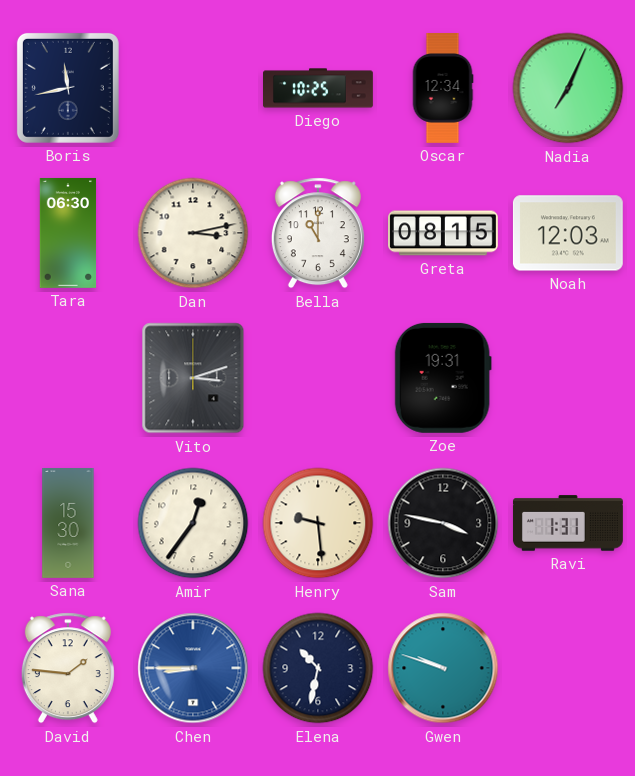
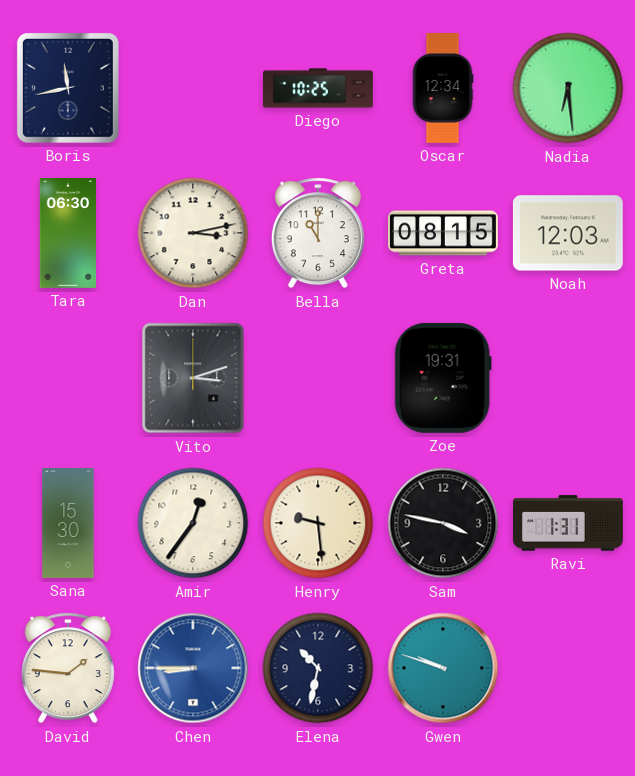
Nadia: 7:04 -> 6:29
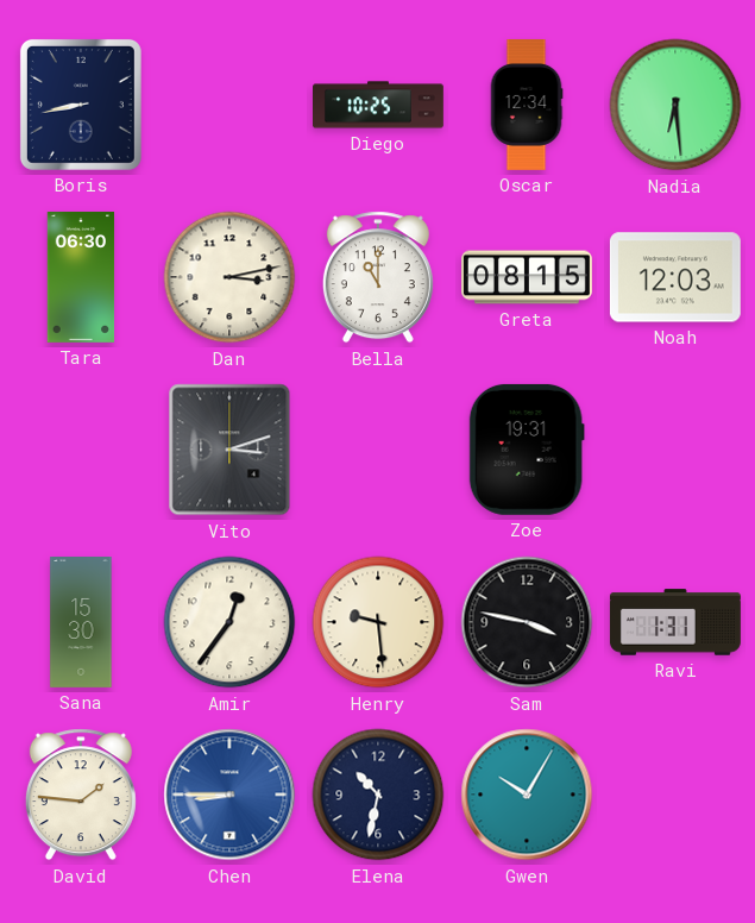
Boris: 11:43 -> 8:43
Gwen: 9:48 -> 10:05
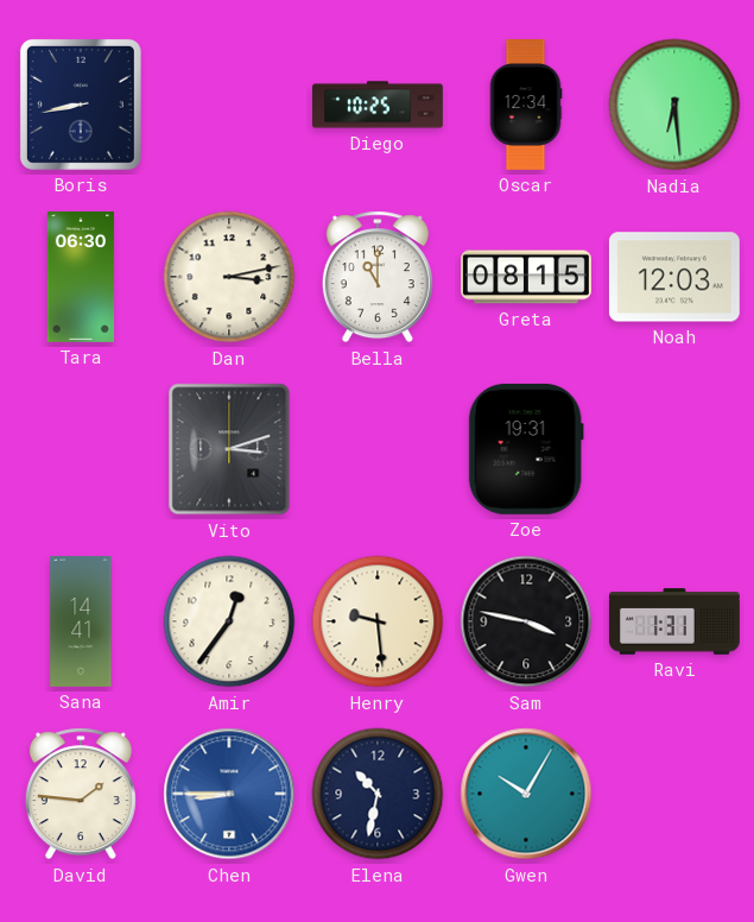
Sana: 15:30 -> 14:41
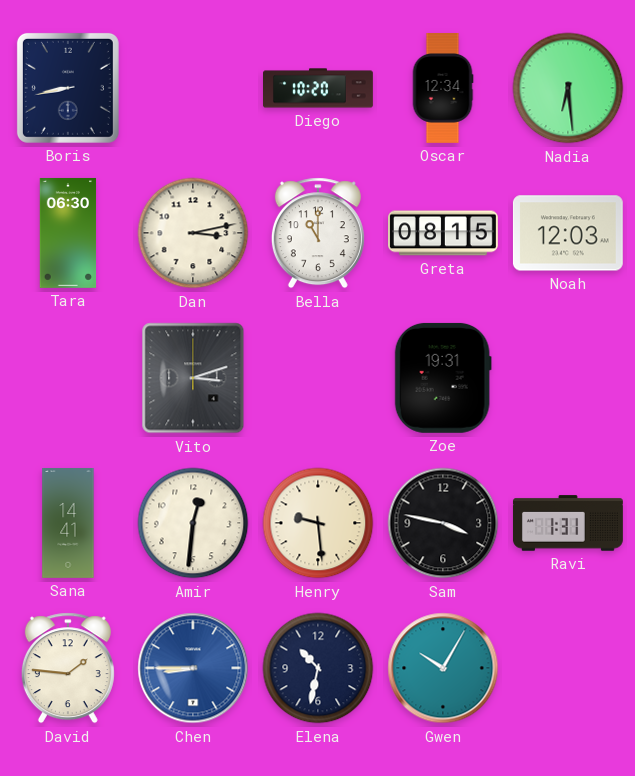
Diego: 10:25 -> 10:20
Amir: 12:36 -> 12:31
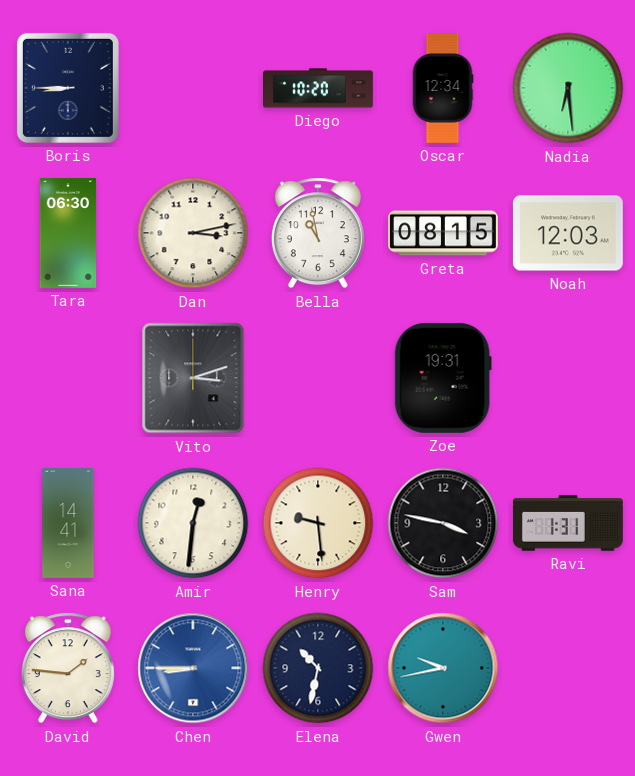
Boris: 8:43 -> 8:45
Bella: 11:00 -> 10:58
Gwen: 10:05 -> 9:43
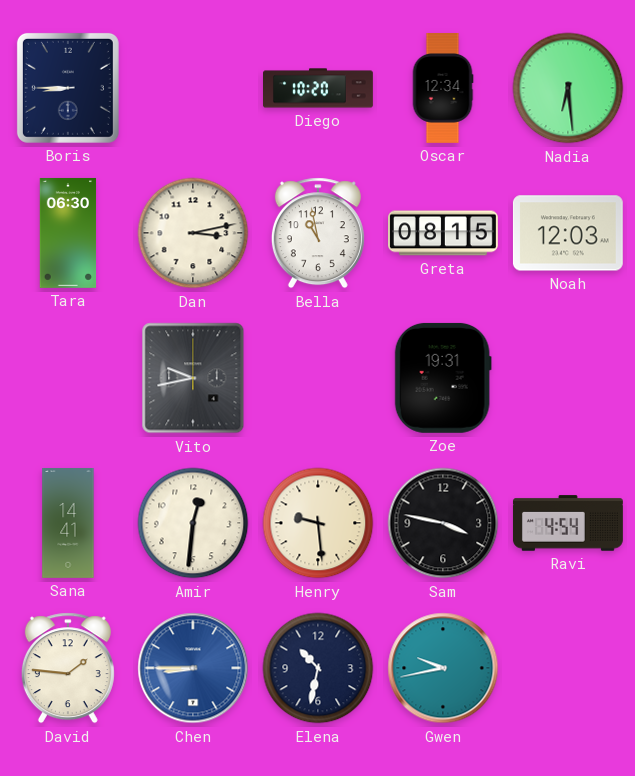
Vito: 3:12 -> 9:43
Ravi: 1:31 -> 4:54
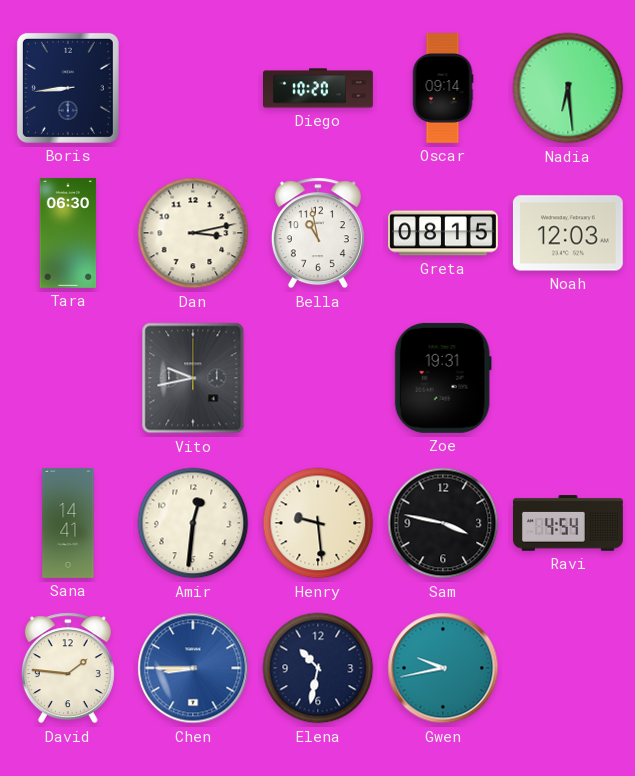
Boris: 8:45 -> 8:44
Oscar: 12:34 -> 09:14
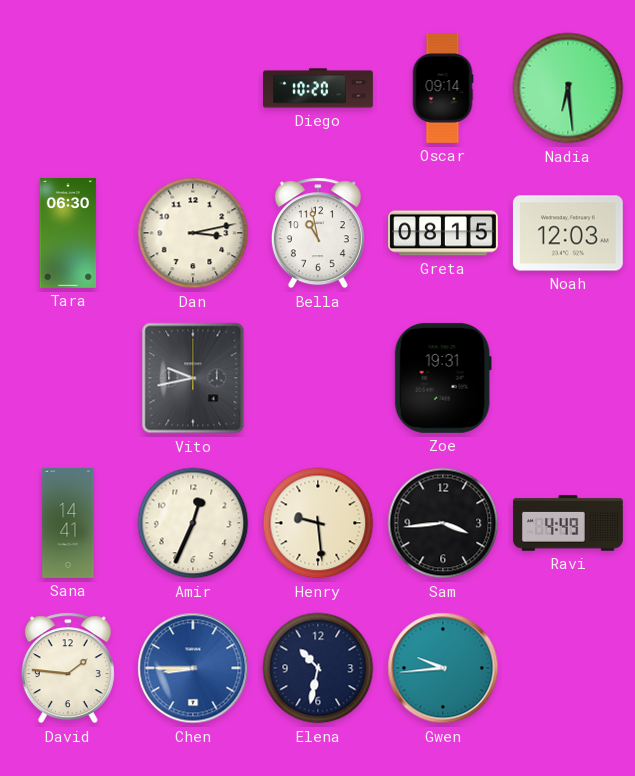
Boris: 8:44 -> none
Amir: 12:31 -> 12:34
Sam: 3:47 -> 3:44
Ravi: 4:54 -> 4:49
Gwen: 9:43 -> 9:44
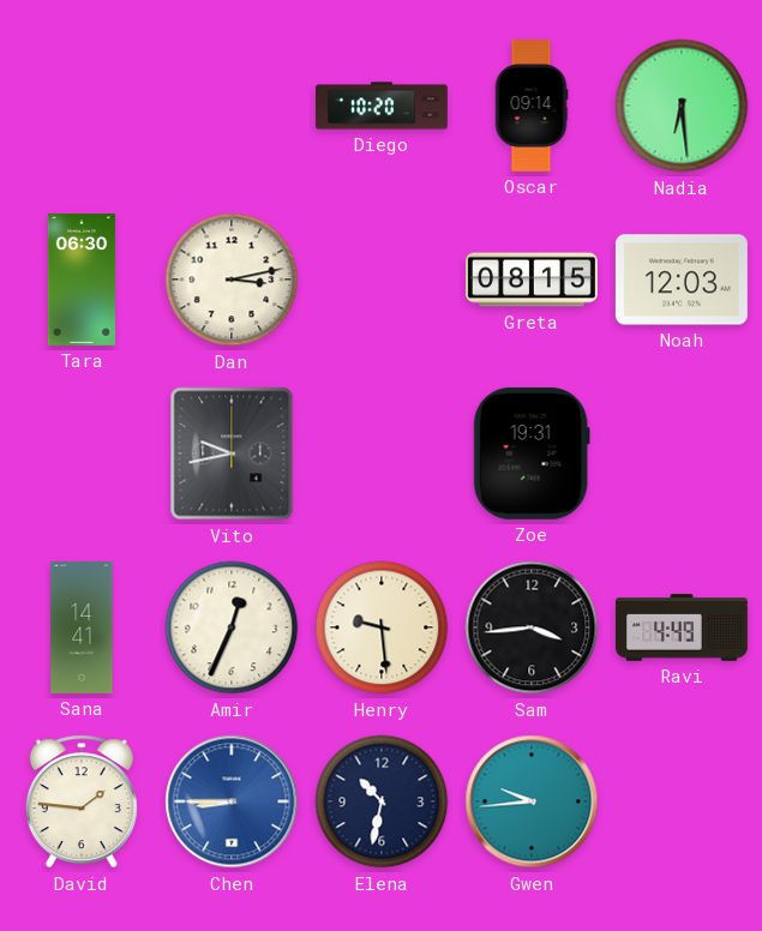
Bella: 10:58 -> none
